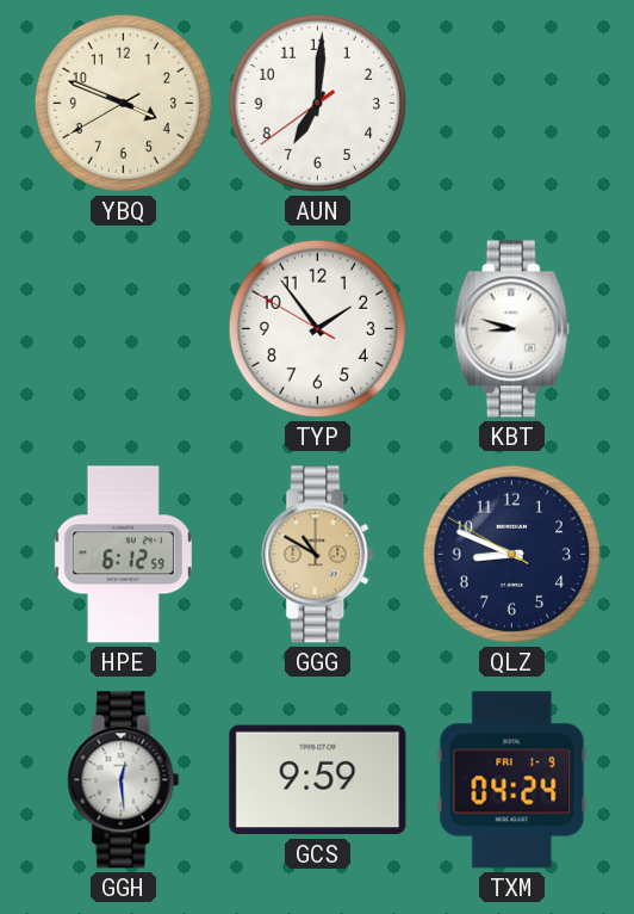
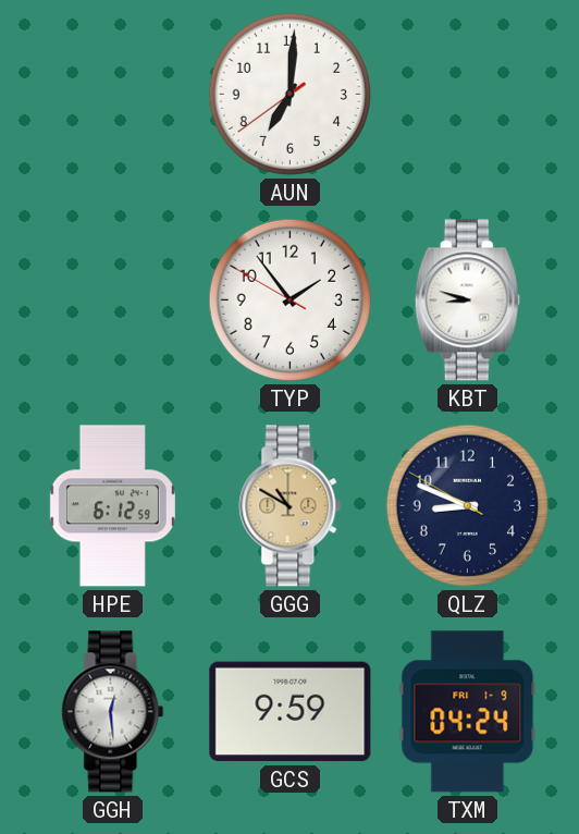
YBQ: 3:48 -> none
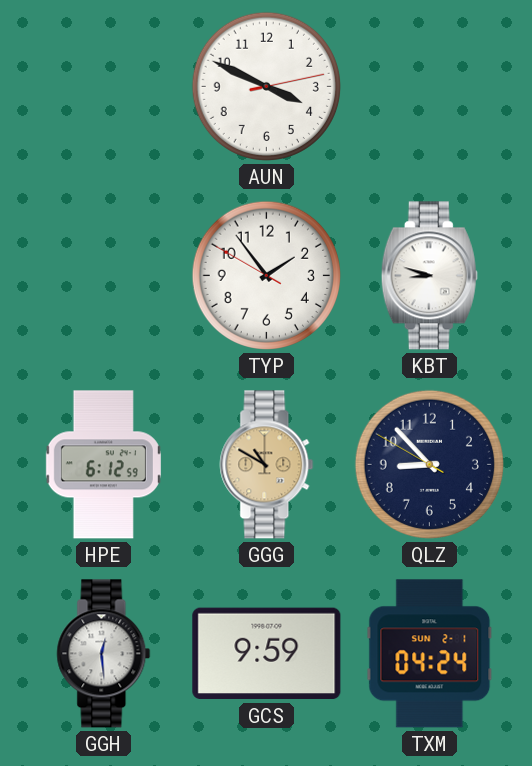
AUN: 7:00 -> 3:49
QLZ: 8:48 -> 8:52
TXM date: FRI 1-9 -> SUN 2-1
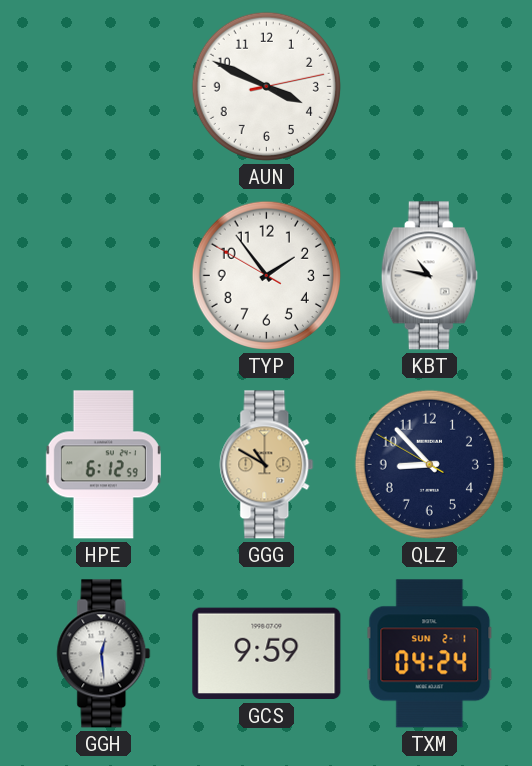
KBT: 8:48 -> 10:47
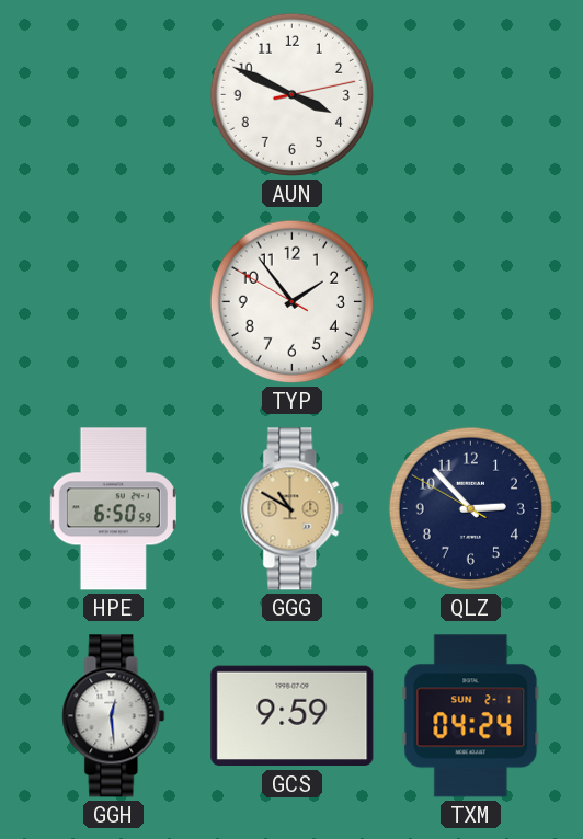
KBT: 10:47 -> none
HPE: 6:12 -> 6:50
QLZ: 8:52 -> 2:52
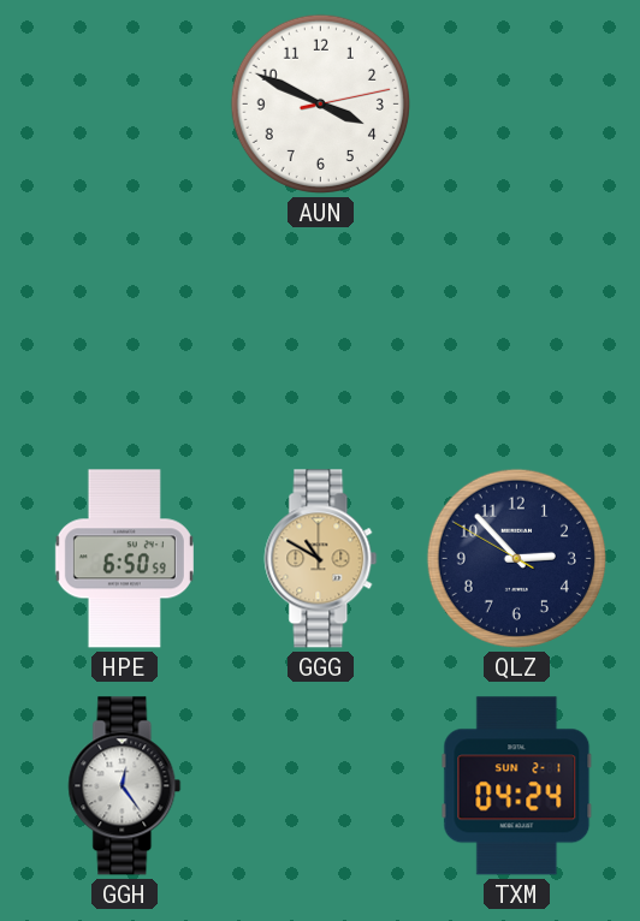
TYP: 1:53 -> none
GGH: 12:29 -> 12:24
GCS: 9:59 -> none
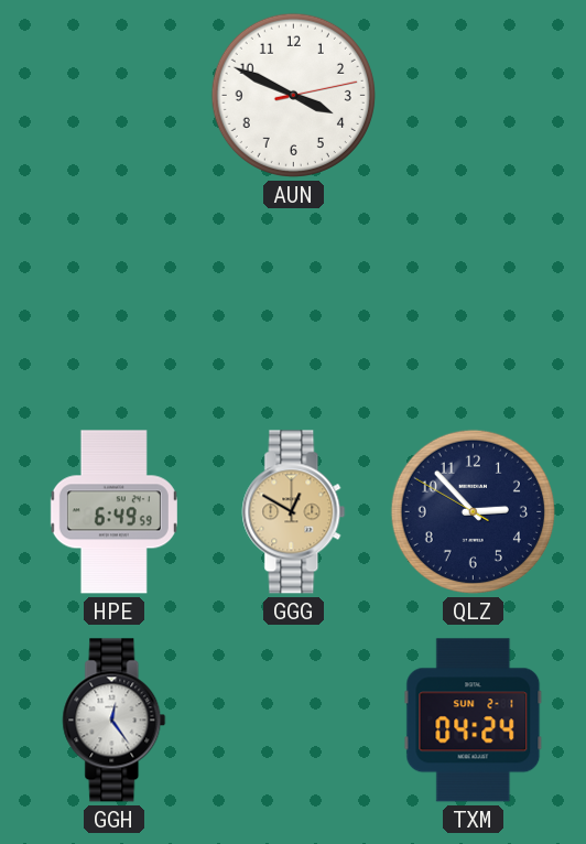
HPE: 6:50 -> 6:49
GGG: 10:50 -> 12:50
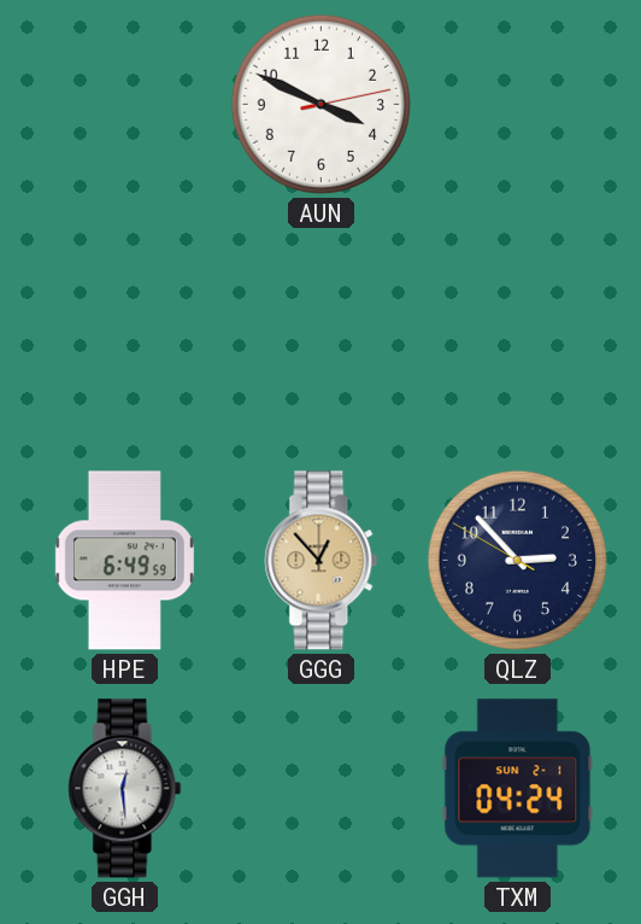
GGG: 12:50 -> 12:53
GGH: 12:24 -> 12:29
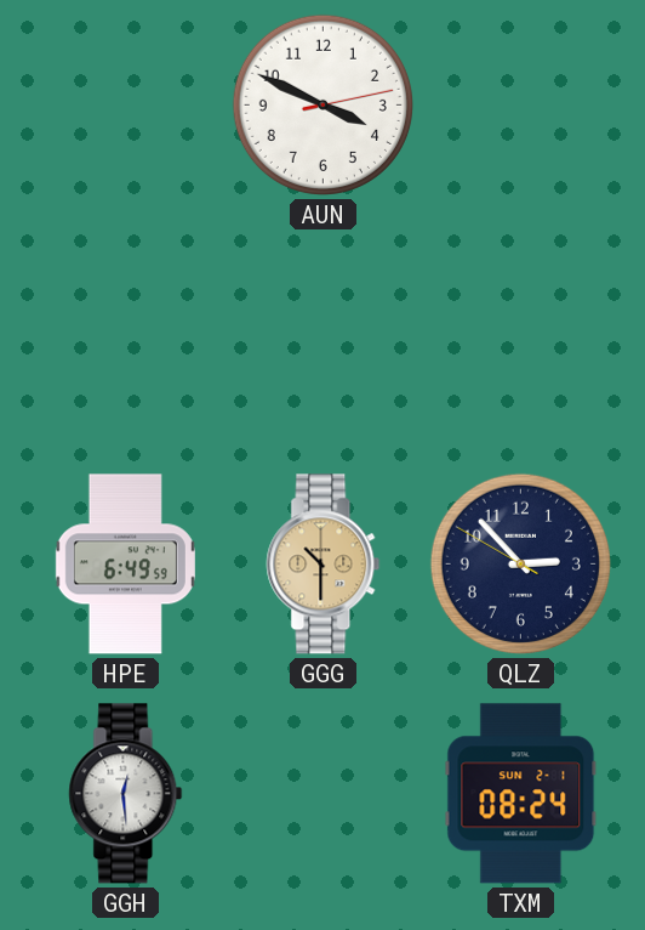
GGG: 12:53 -> 10:30
TXM: 04:24 -> 08:24
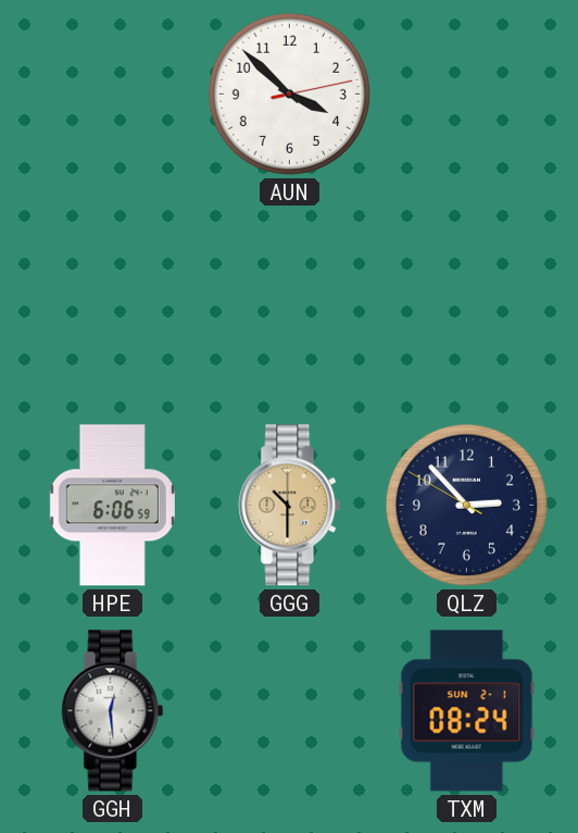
AUN: 3:49 -> 3:52
HPE: 6:49 -> 6:06
